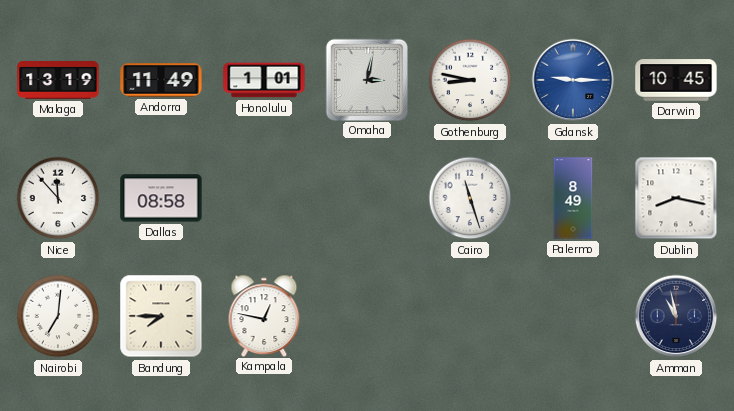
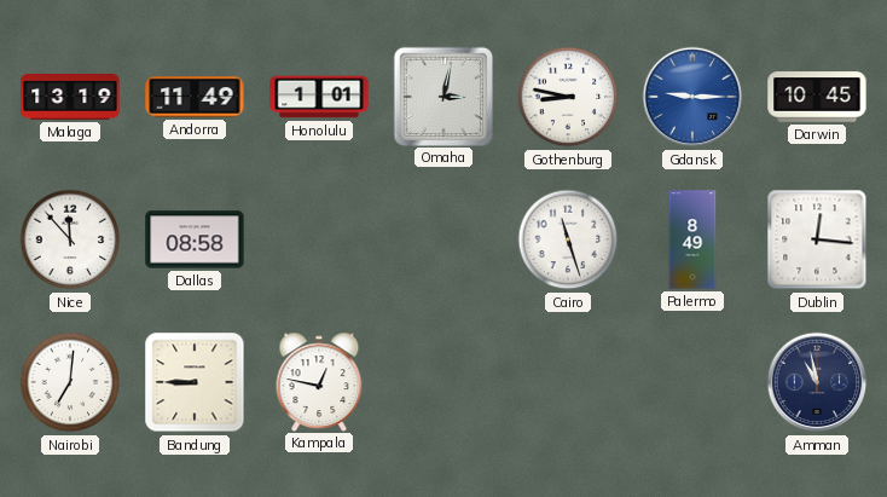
Dublin: 8:17 -> 12:16
Bandung: 7:45 -> 8:45
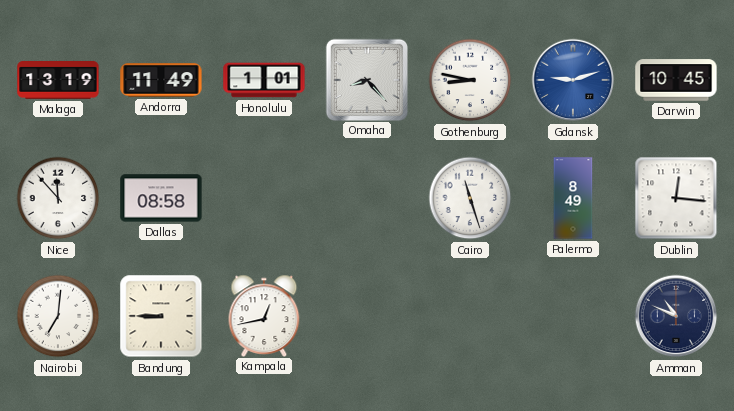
Omaha: 3:02 -> 8:23
Gdansk: 9:15 -> 9:12
Kampala: 12:47 -> 12:43
Amman: 10:58 -> 10:49
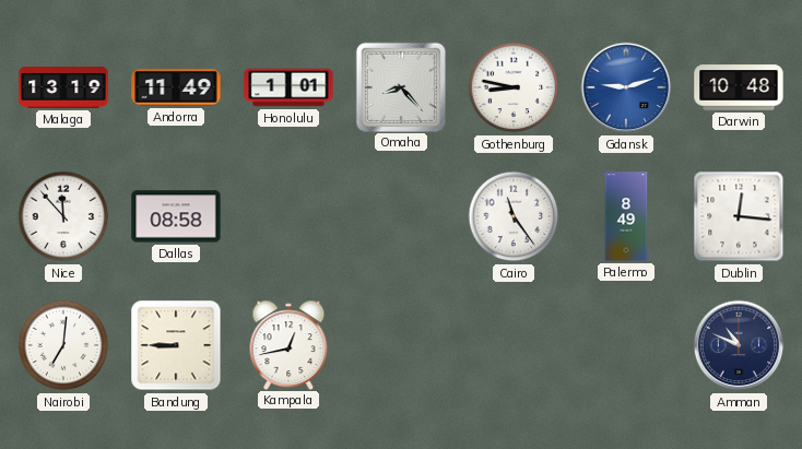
Darwin: 10:45 -> 10:48
Cairo: 11:27 -> 11:24
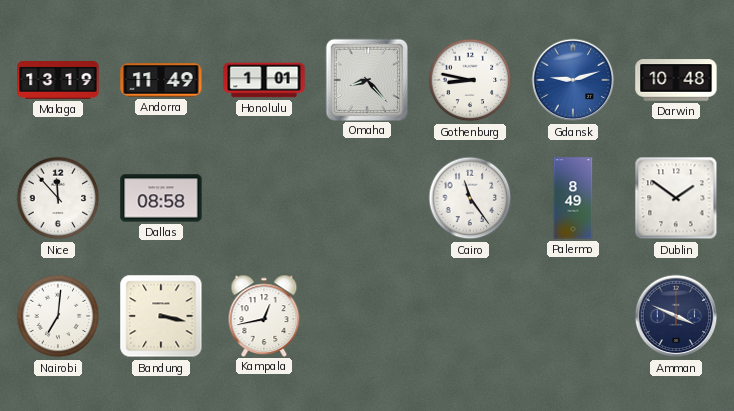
Dublin: 12:16 -> 1:51
Bandung: 8:45 -> 3:17
Amman: 10:49 -> 3:49
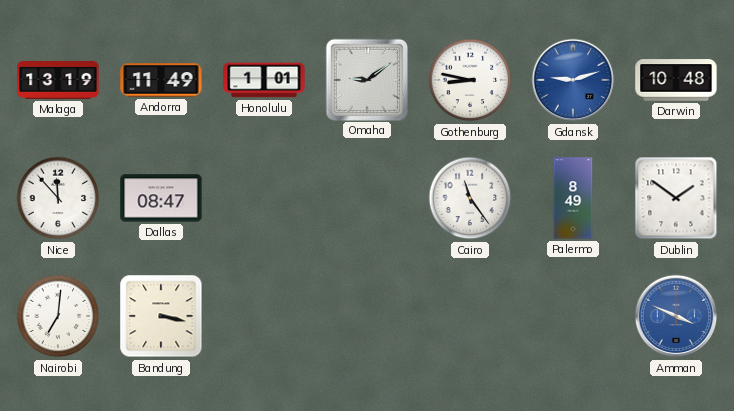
Omaha: 8:23 -> 9:09
Dallas: 08:58 -> 08:47
Kampala: 12:43 -> none
Amman dial: navy -> blue
